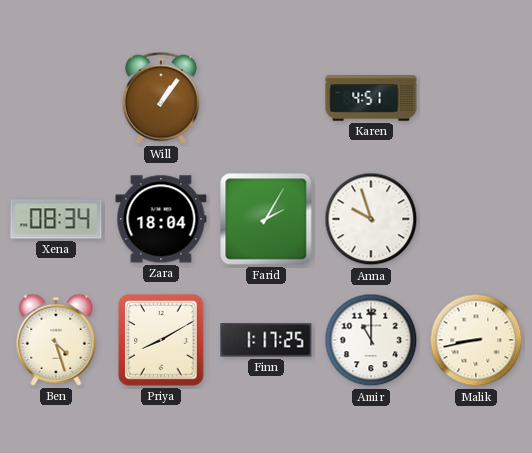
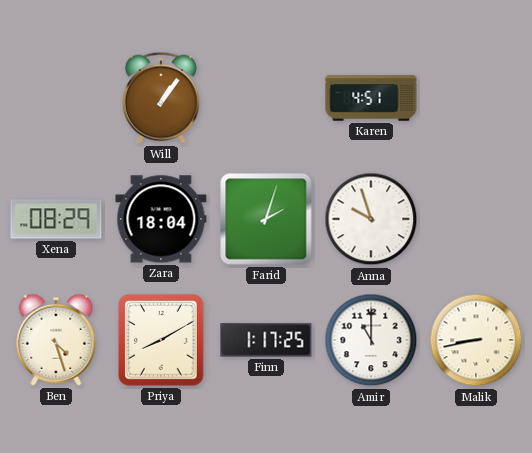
Xena: 08:34 -> 08:29
Farid: 2:05 -> 2:03
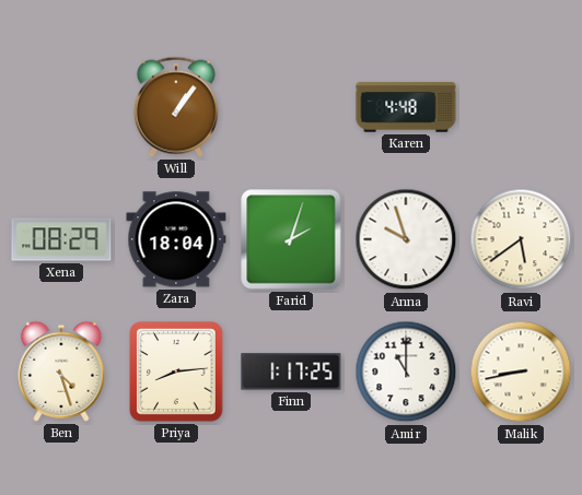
Karen: 4:51 -> 4:48
Ravi: none -> 5:39
Priya: 8:10 -> 8:14
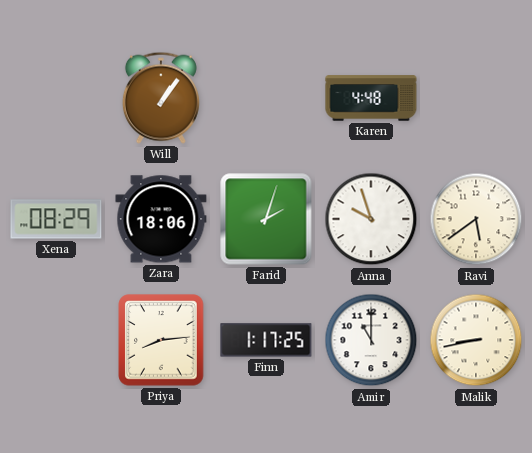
Zara: 18:04 -> 18:06
Ben: 4:27 -> none
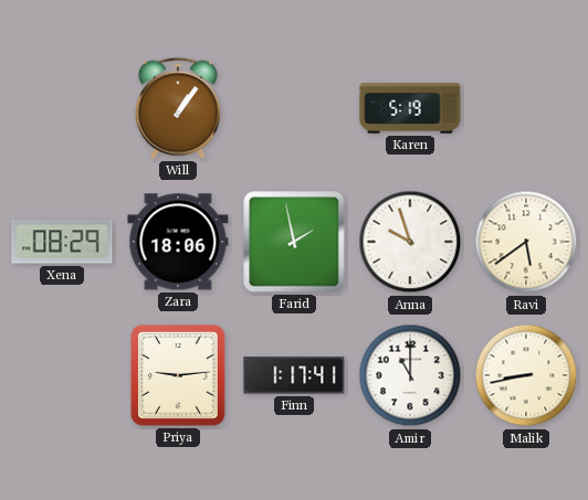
Karen: 4:48 -> 5:19
Farid: 2:03 -> 1:58
Priya: 8:14 -> 9:14
Finn: 1:17:25 -> 1:17:41
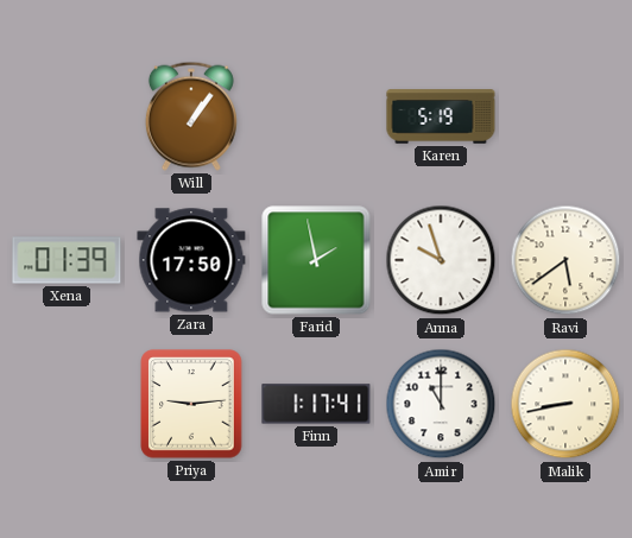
Xena: 08:29 -> 01:39
Zara: 18:06 -> 17:50
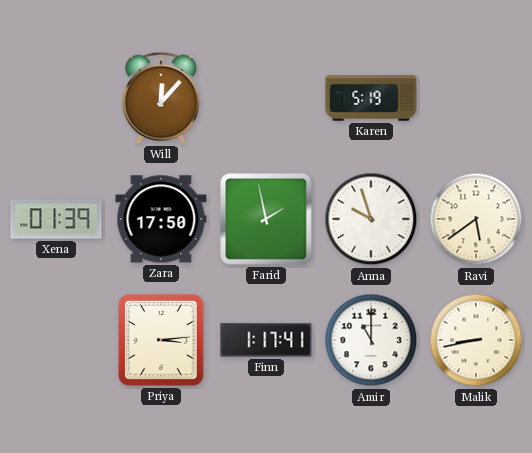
Will: 1:06 -> 12:07
Priya: 9:14 -> 3:14
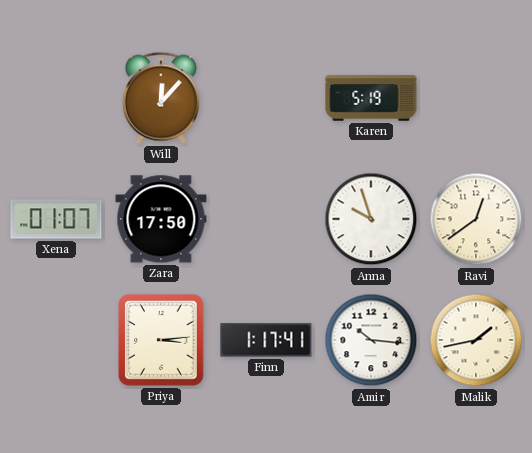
Xena: 01:39 -> 01:07
Farid: 1:58 -> none
Ravi: 5:39 -> 12:39
Amir: 11:00 -> 10:16
Malik: 8:43 -> 1:43
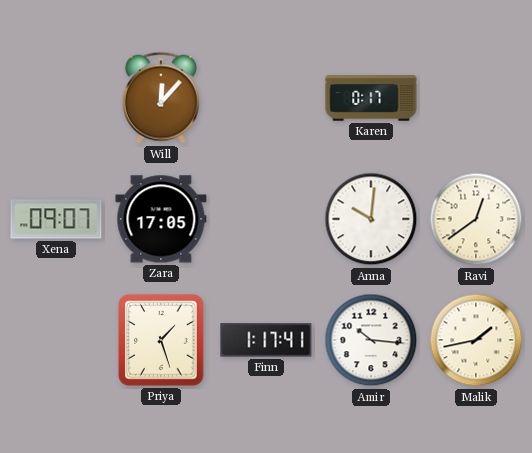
Karen: 5:19 -> 0:17
Xena: 01:07 -> 09:07
Zara: 17:50 -> 17:05
Anna: 9:57 -> 10:01
Priya: 3:14 -> 1:27
